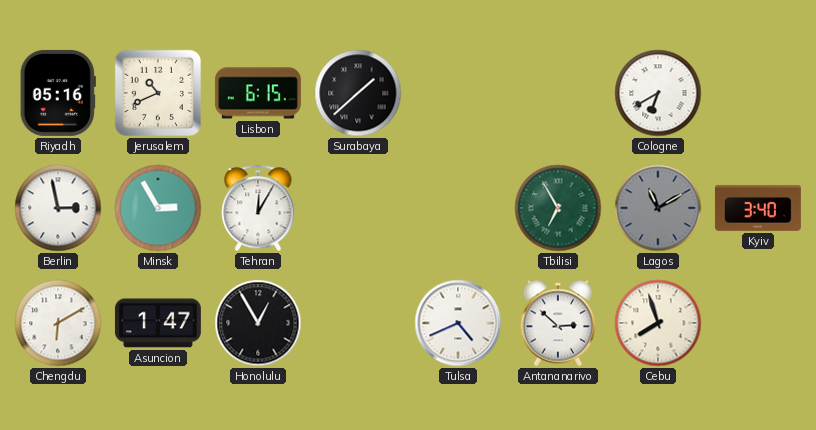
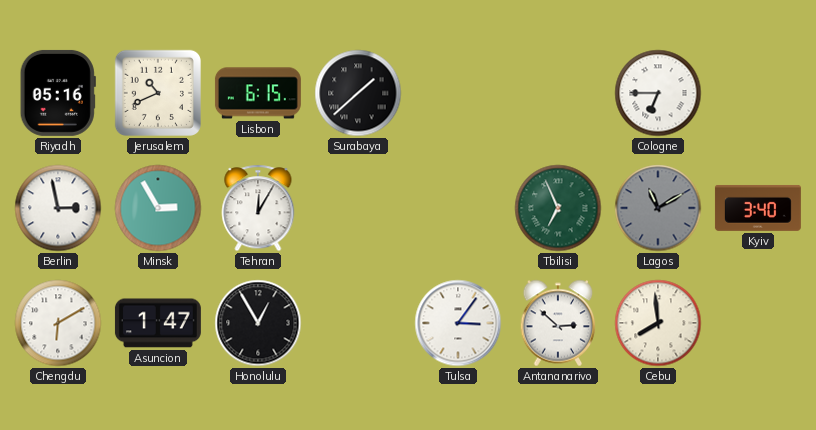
Cologne: 6:40 -> 6:45
Tbilisi: 6:55 -> 6:56
Tulsa: 4:41 -> 3:06
Cebu: 7:57 -> 7:59
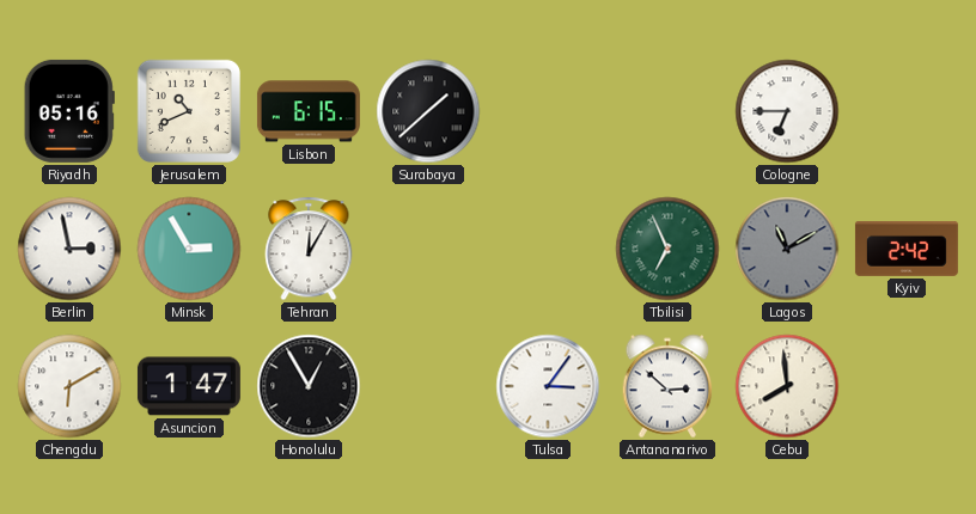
Kyiv: 3:40 -> 2:42
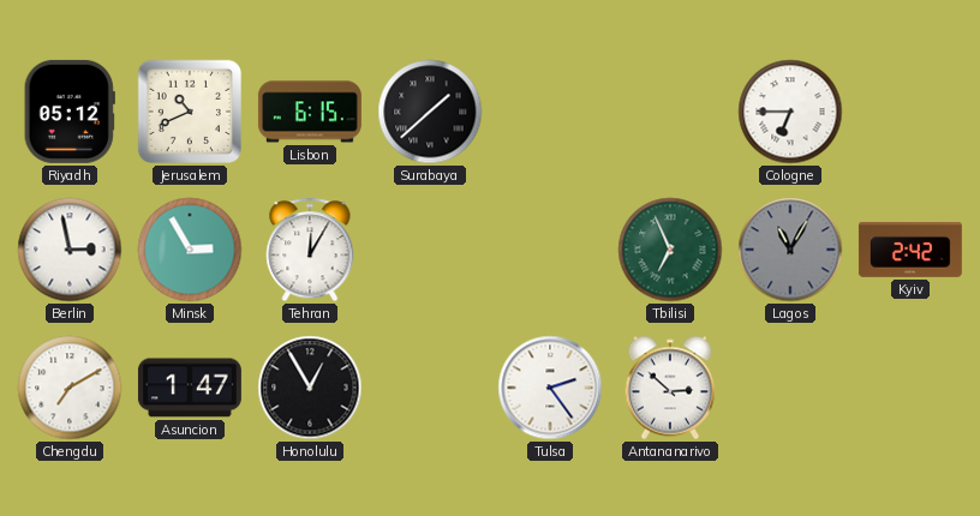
Riyadh: 05:16 -> 05:12
Lagos: 11:10 -> 11:05
Chengdu: 6:10 -> 7:10
Tulsa: 3:06 -> 2:24
Cebu: 7:59 -> none
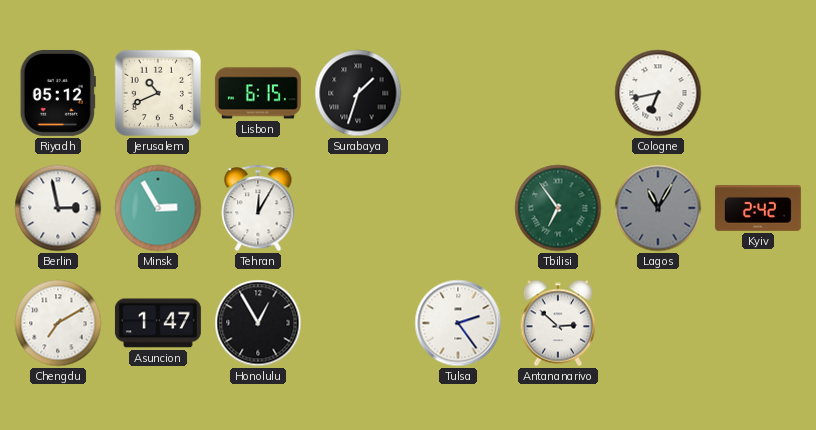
Surabaya: 1:38 -> 1:33
Cologne: 6:45 -> 6:43
Tbilisi: 6:56 -> 6:54
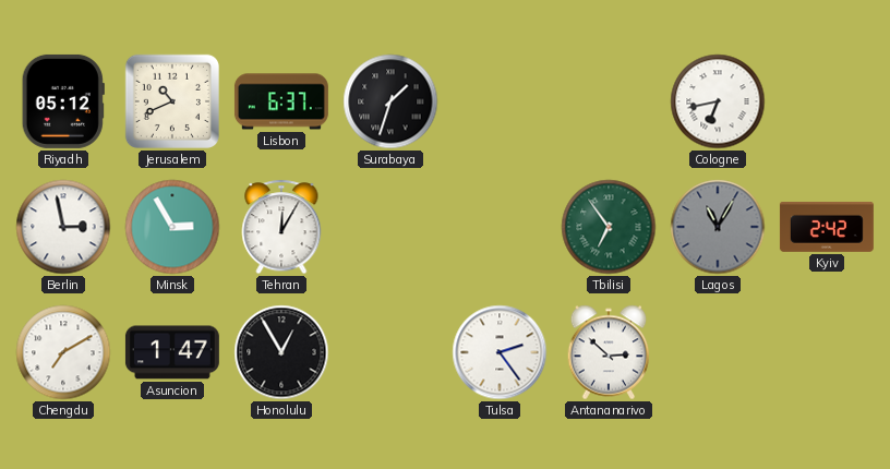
Lisbon: 6:15 -> 6:37
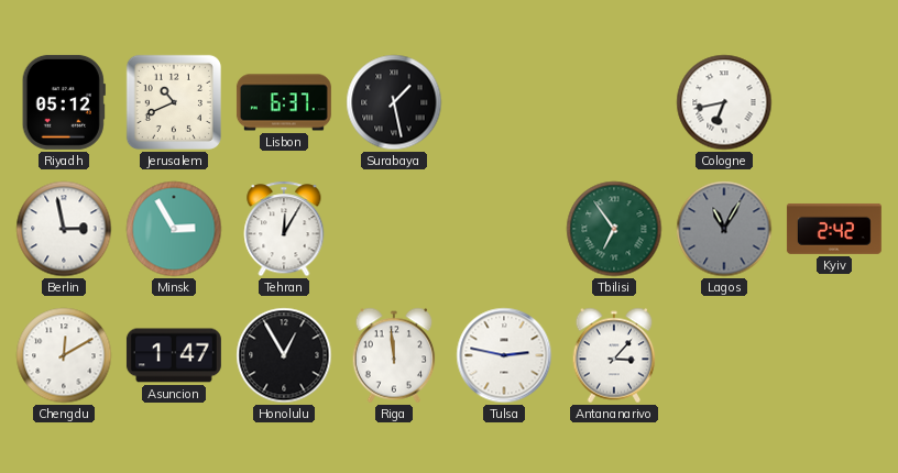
Surabaya: 1:33 -> 1:28
Chengdu: 7:10 -> 12:10
Riga: none -> 11:59
Tulsa: 2:24 -> 2:47
Antananarivo: 2:52 -> 3:07
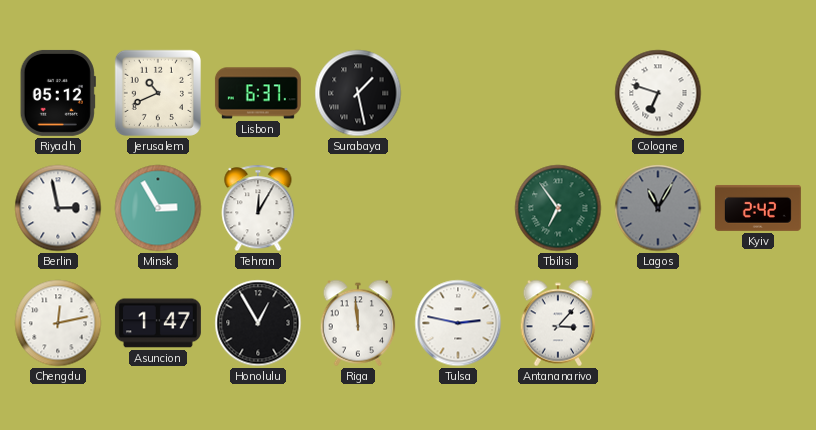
Cologne: 6:43 -> 6:48
Chengdu: 12:10 -> 12:13
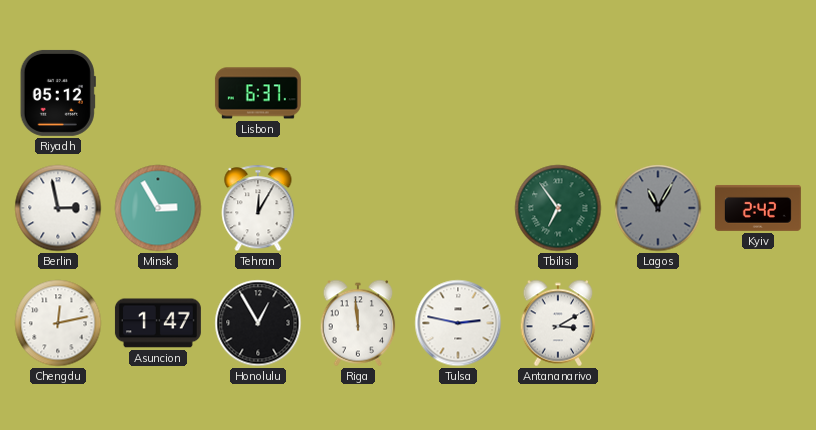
Jerusalem: 10:41 -> none
Surabaya: 1:28 -> none
Cologne: 6:48 -> none
Antananarivo: 3:07 -> 3:10
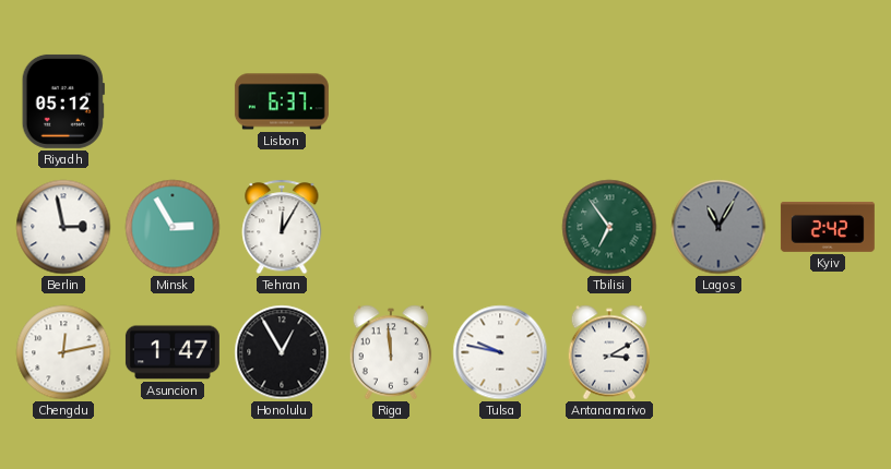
Tulsa: 2:47 -> 9:47
